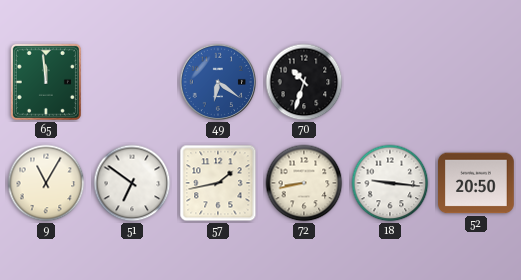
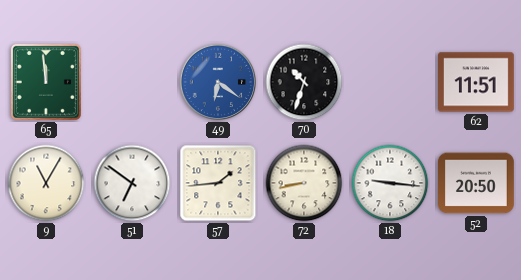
62: none -> 11:51
57: 1:43 -> 1:44
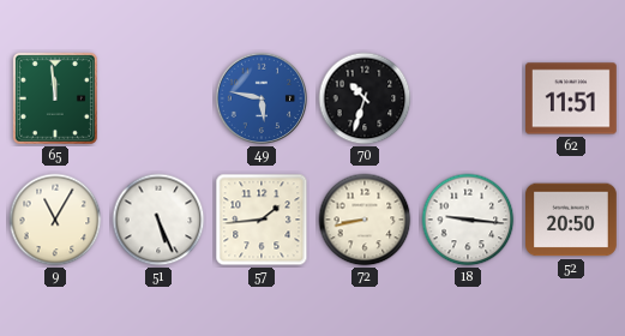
49: 6:21 -> 5:47
51: 6:51 -> 5:26
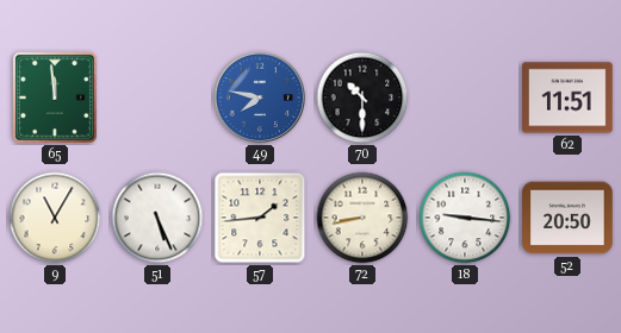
49: 5:47 -> 7:47
70: 10:33 -> 10:30
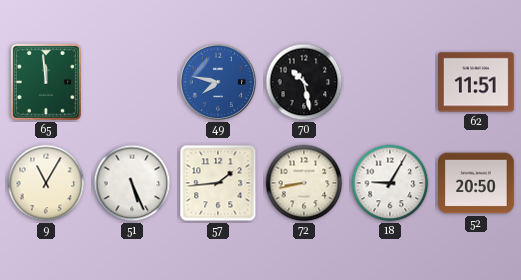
70: 10:30 -> 10:28
18: 9:16 -> 9:05
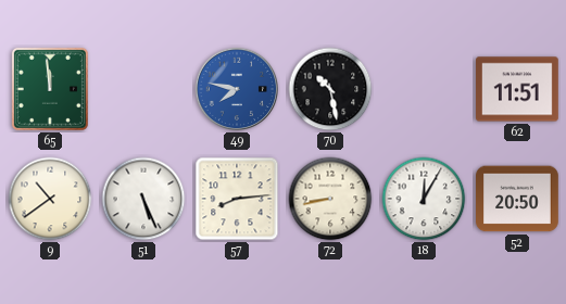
9: 11:05 -> 10:39
57: 1:44 -> 8:14
18: 9:05 -> 12:05
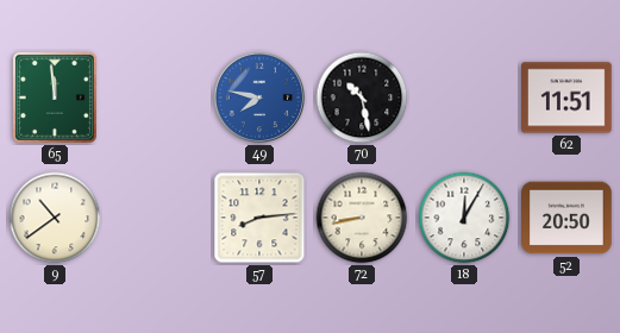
51: 5:26 -> none
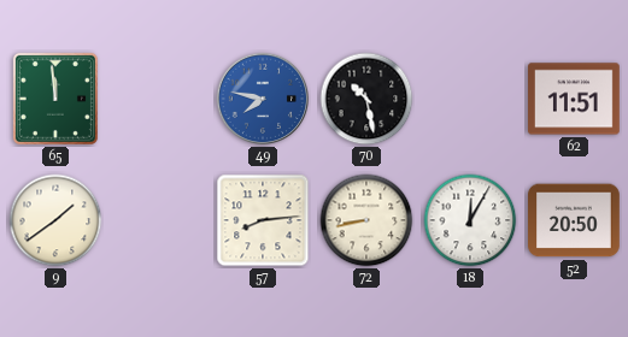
9: 10:39 -> 1:39
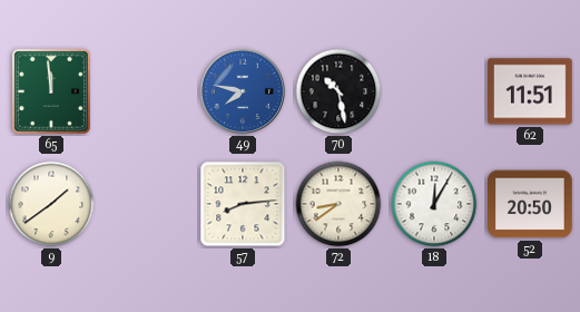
72: 8:43 -> 8:39
